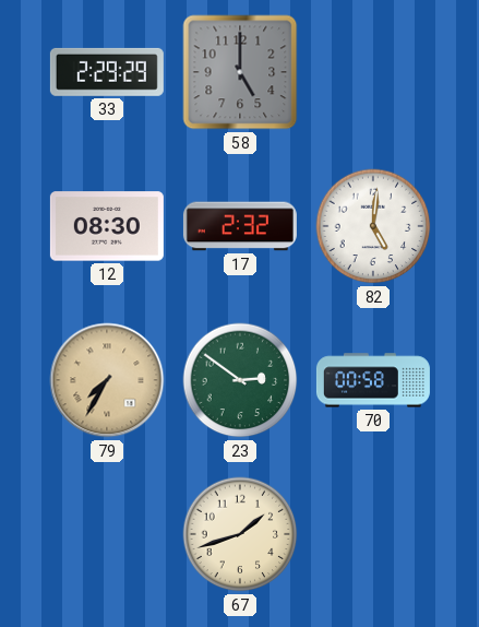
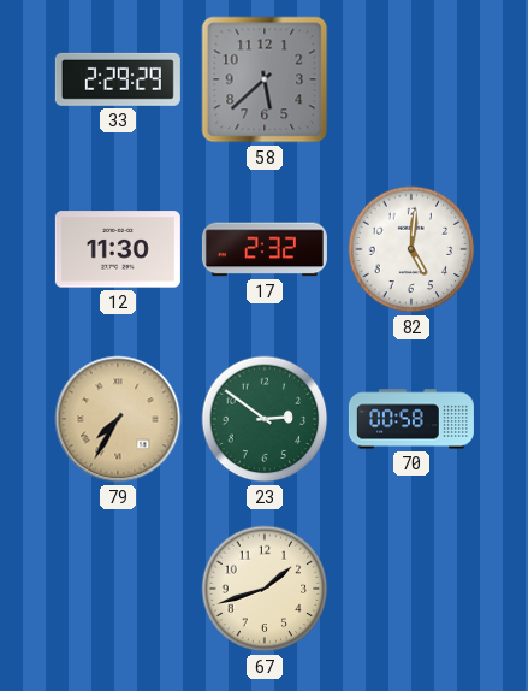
58: 5:00 -> 5:38
12: 08:30 -> 11:30
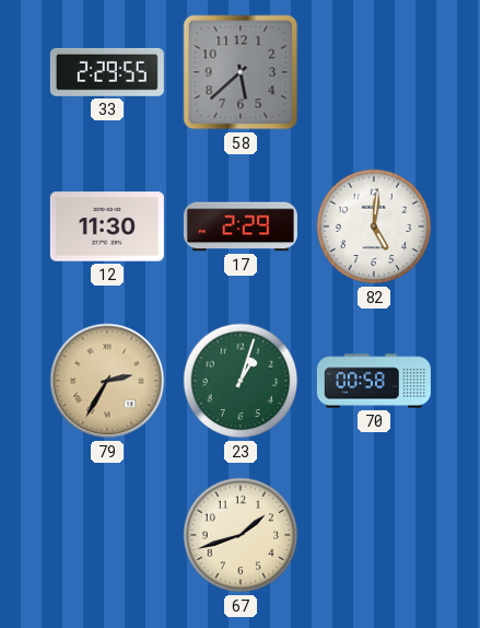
33: 2:29:29 -> 2:29:55
17: 2:32 -> 2:29
79: 7:35 -> 2:35
23: 2:51 -> 1:03
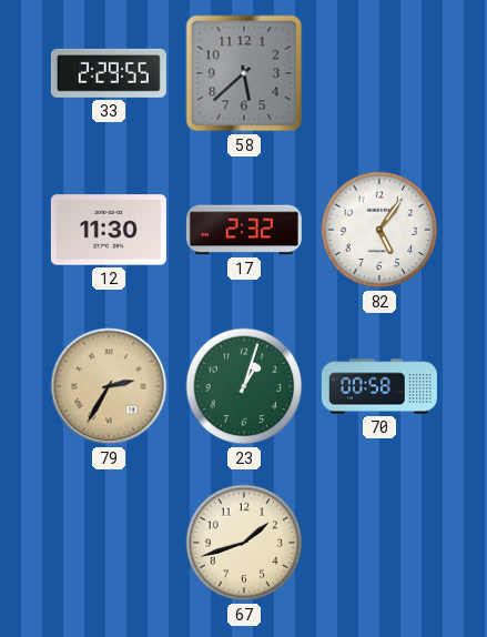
17: 2:29 -> 2:32
82: 5:01 -> 5:06
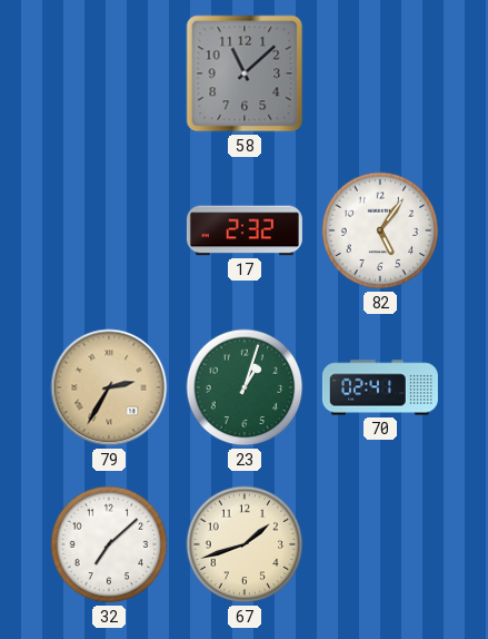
33: 2:29 -> none
58: 5:38 -> 11:08
12: 11:30 -> none
70: 00:58 -> 02:41
32: none -> 7:08
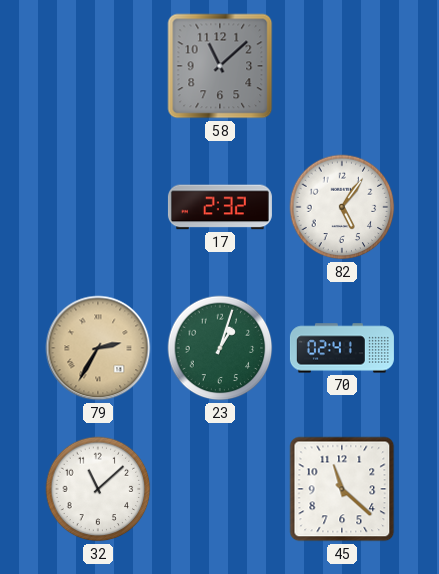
32: 7:08 -> 11:08
67: 1:42 -> none
45: none -> 11:22
